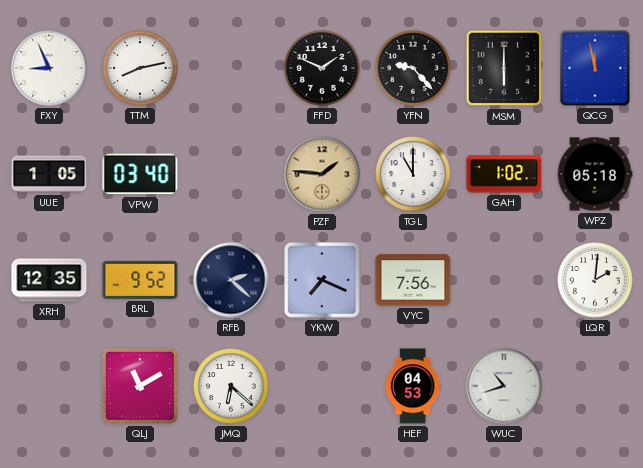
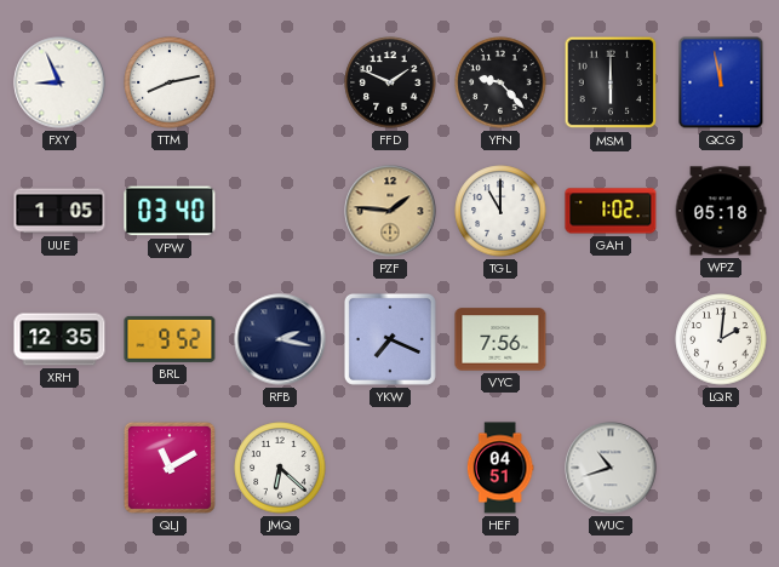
RFB: 2:22 -> 2:17
HEF: 04:53 -> 04:51
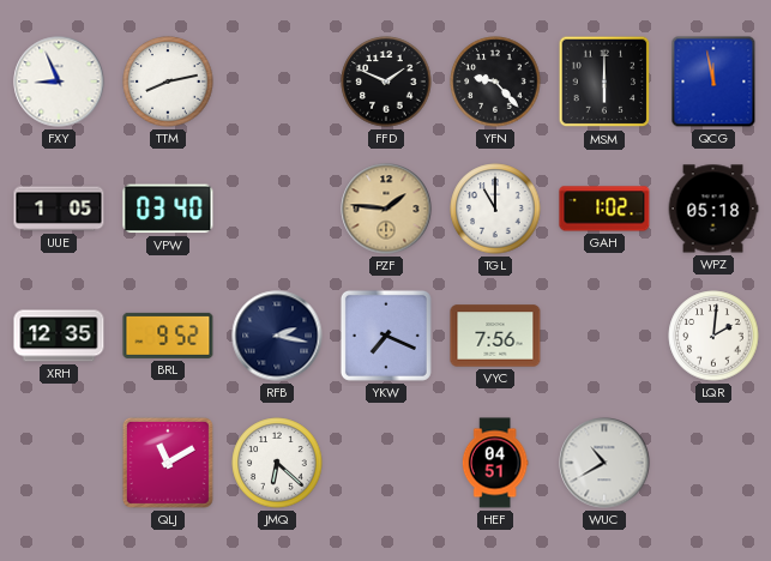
WUC: 10:42 -> 10:40
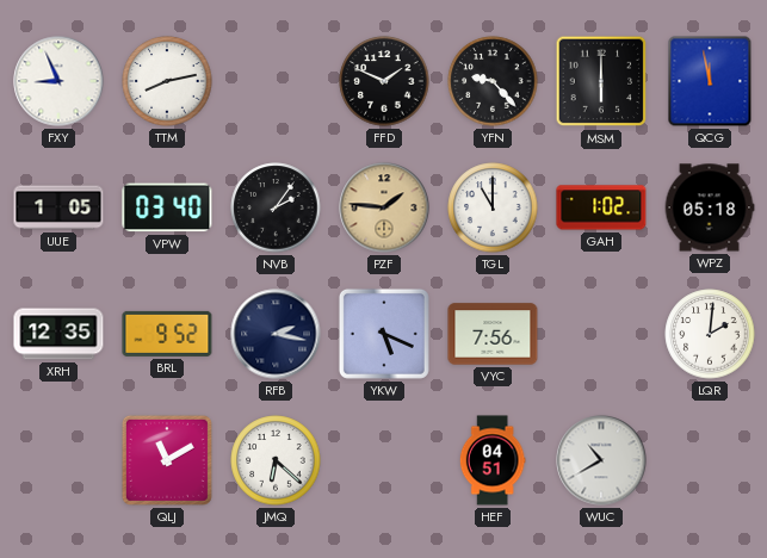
NVB: none -> 2:06
YKW: 7:19 -> 5:19
